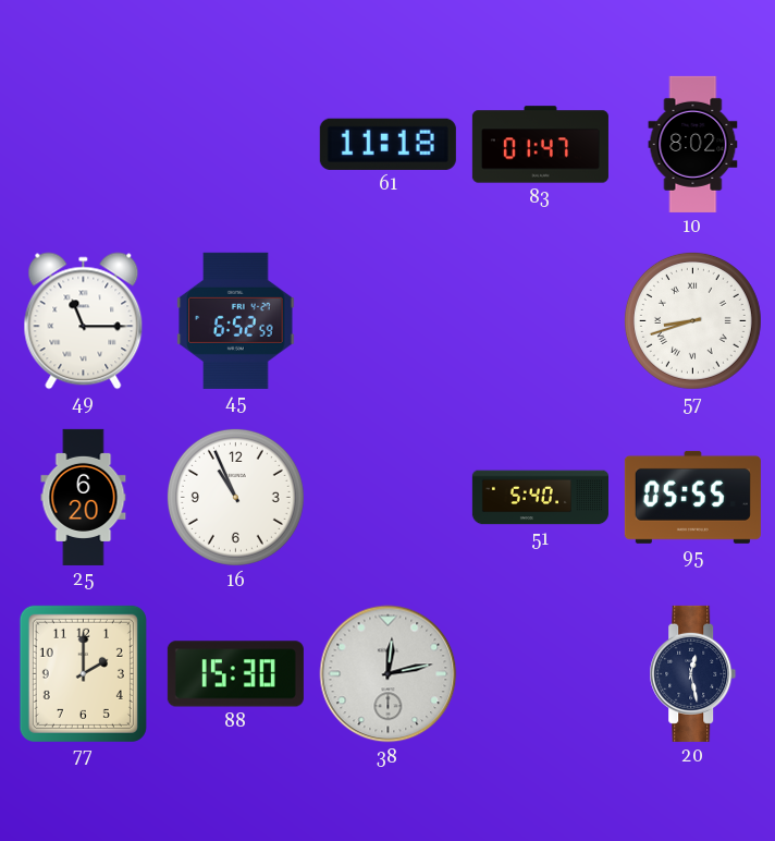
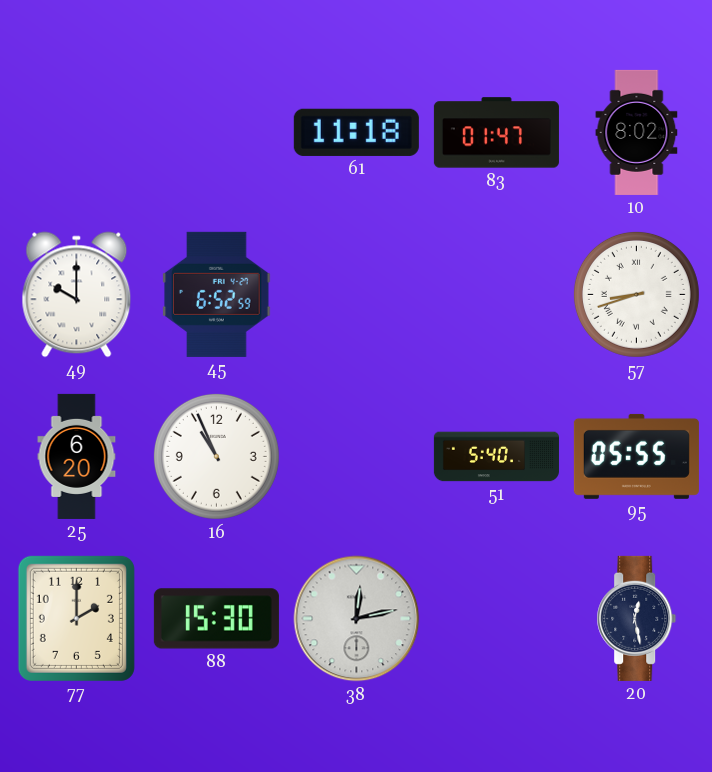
49: 11:15 -> 10:00
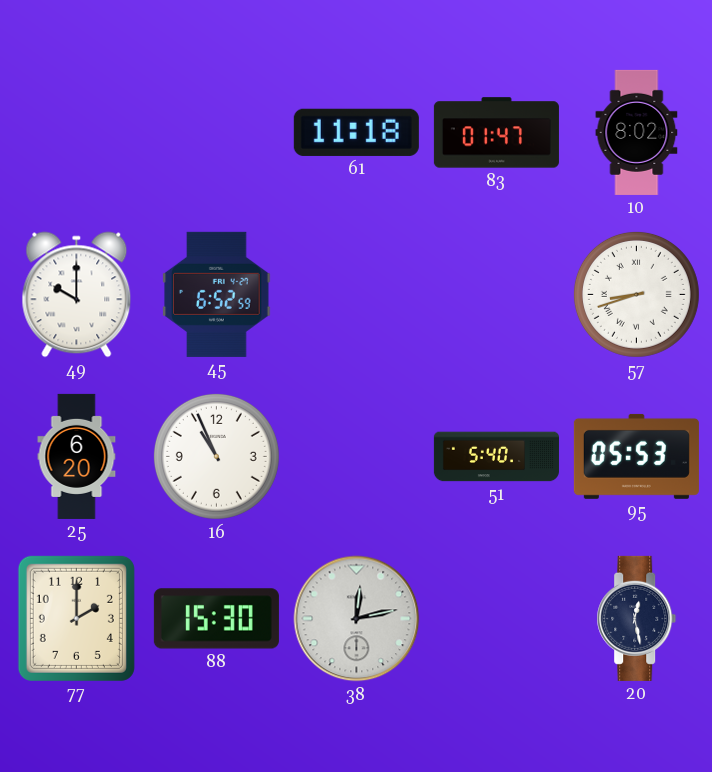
95: 05:55 -> 05:53
